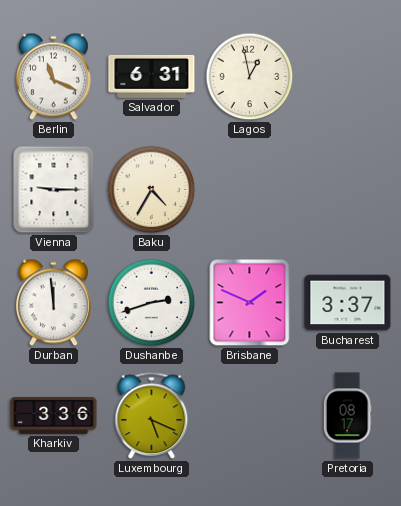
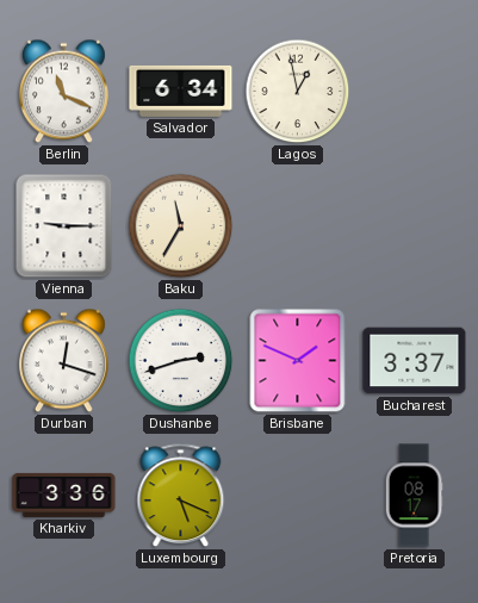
Salvador: 6:31 -> 6:34
Baku: 4:35 -> 11:35
Durban: 11:59 -> 12:18
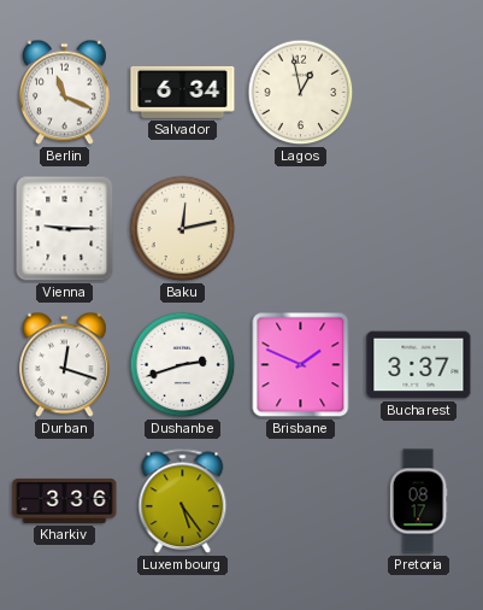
Baku: 11:35 -> 12:13
Luxembourg: 5:19 -> 5:24
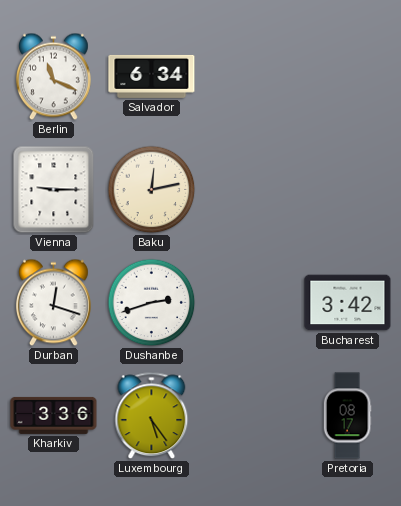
Lagos: 12:58 -> none
Brisbane: 1:49 -> none
Bucharest: 3:37 -> 3:42
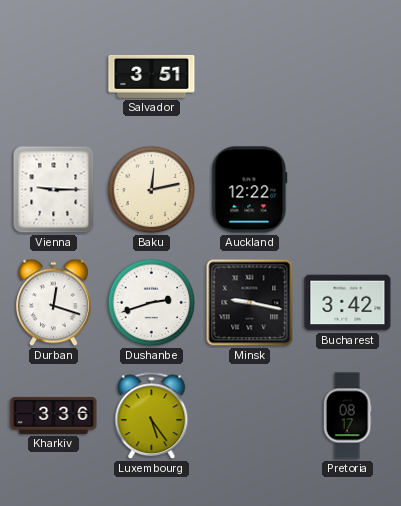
Berlin: 11:19 -> none
Salvador: 6:34 -> 3:51
Auckland: none -> 12:22
Minsk: none -> 9:17
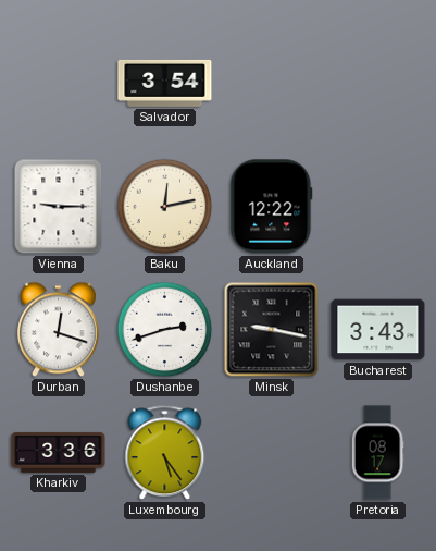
Salvador: 3:51 -> 3:54
Bucharest: 3:42 -> 3:43
